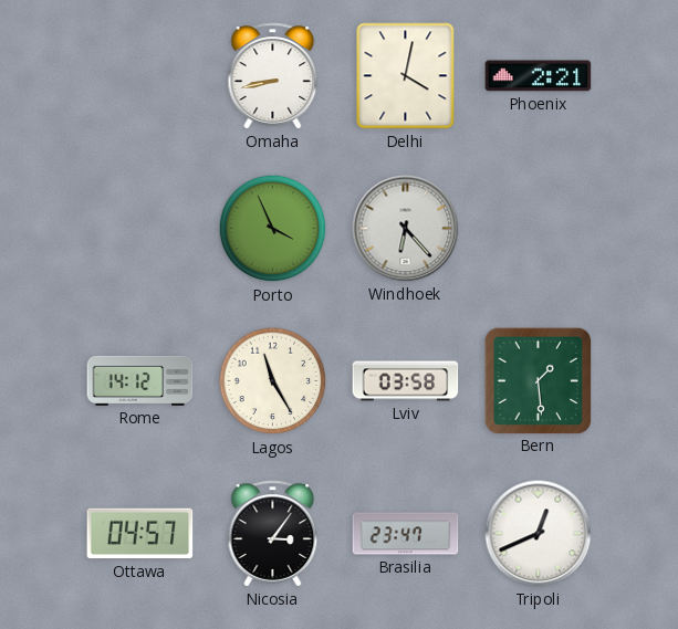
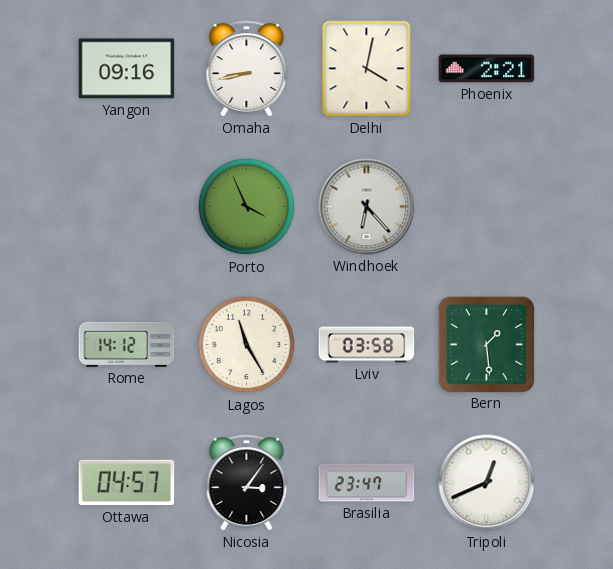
Yangon: none -> 09:16
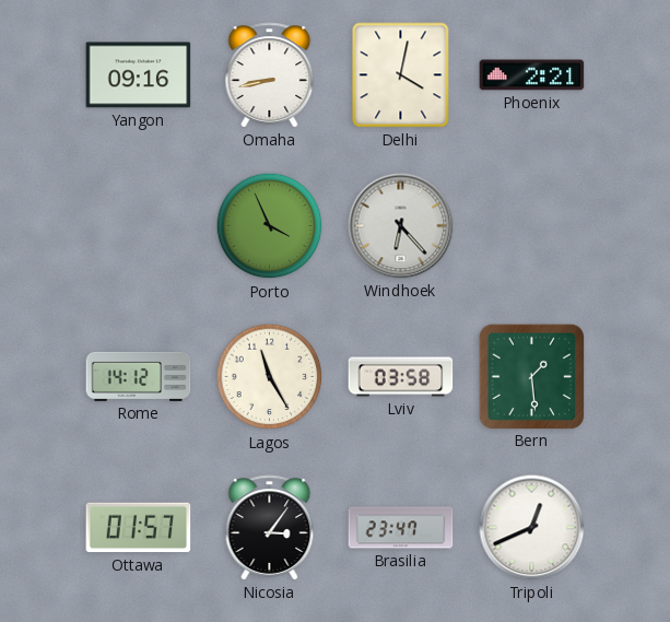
Ottawa: 04:57 -> 01:57
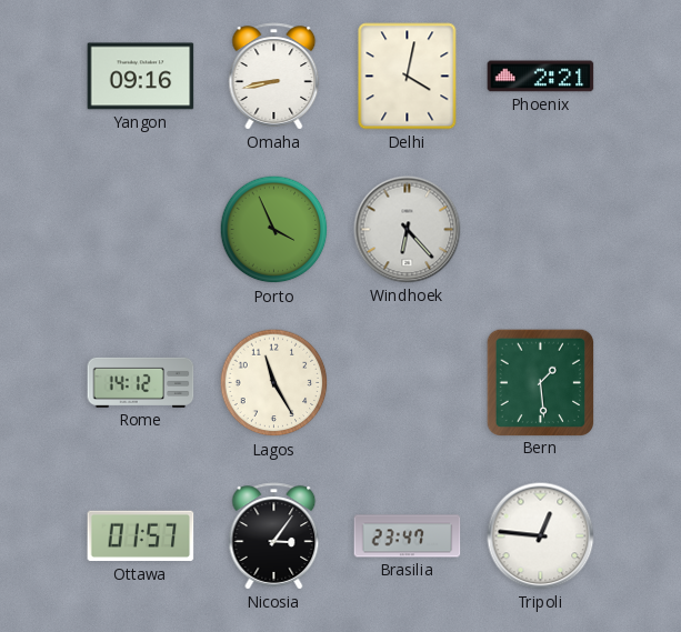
Lviv: 03:58 -> none
Tripoli: 12:41 -> 12:46
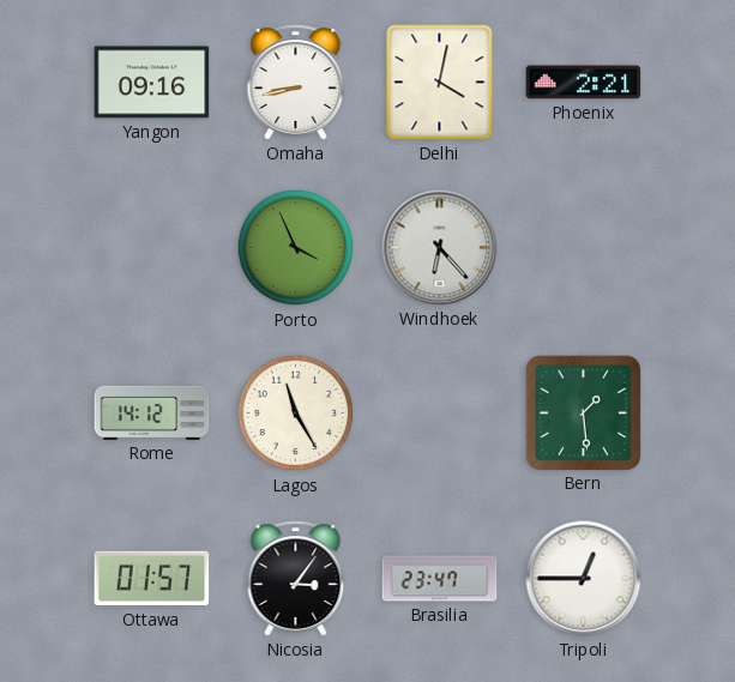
Tripoli: 12:46 -> 12:45
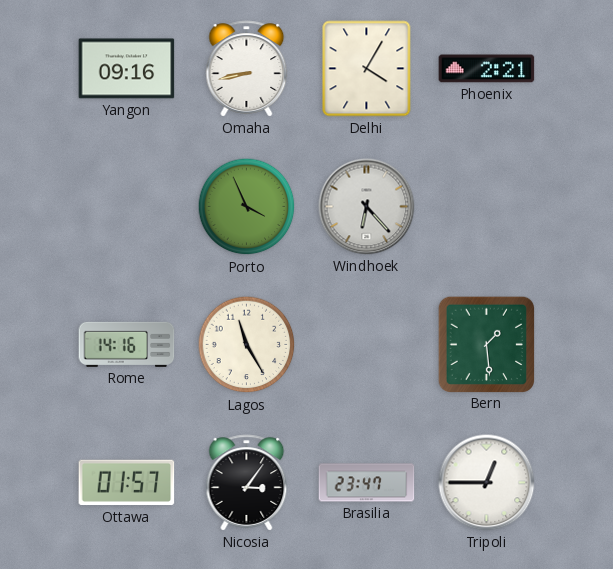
Delhi: 4:02 -> 4:05
Rome: 14:12 -> 14:16
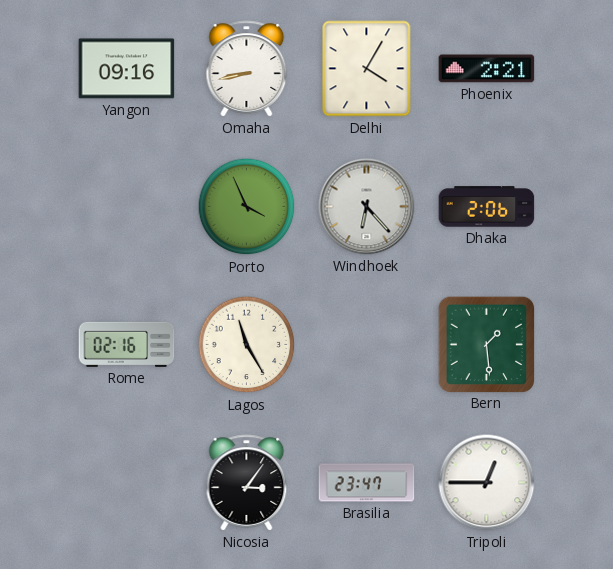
Dhaka: none -> 2:06
Rome: 14:16 -> 02:16
Ottawa: 01:57 -> none
